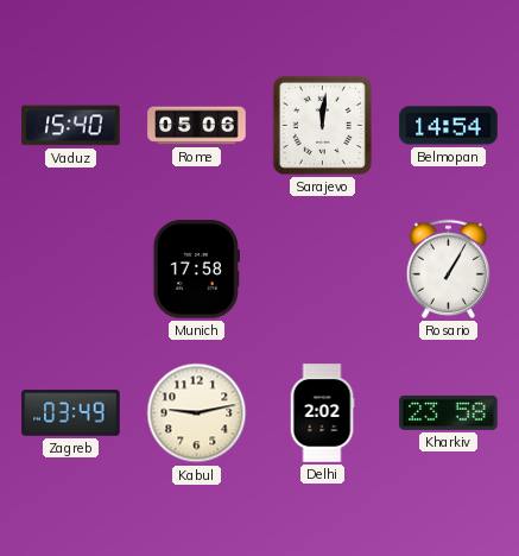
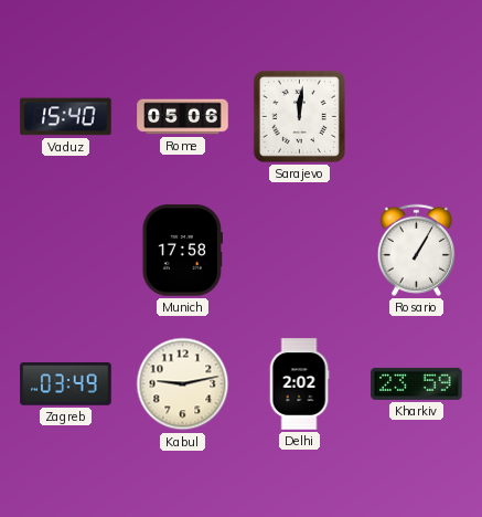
Belmopan: 14:54 -> none
Kharkiv: 23:58 -> 23:59
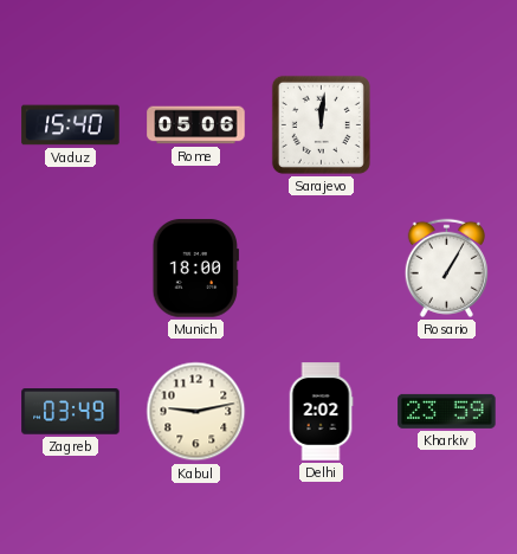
Munich: 17:58 -> 18:00
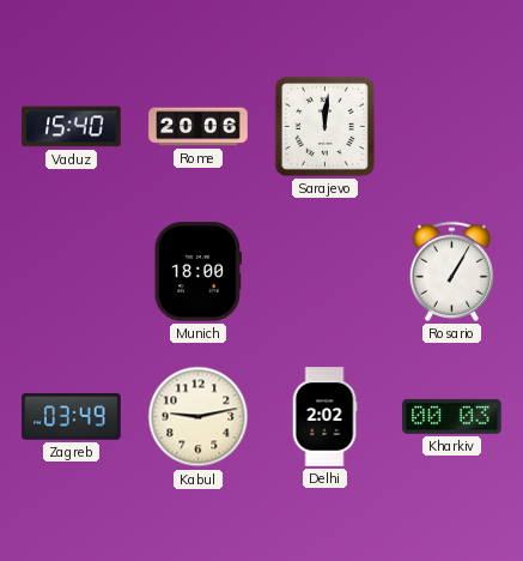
Rome: 05:06 -> 20:06
Kharkiv: 23:59 -> 00:03
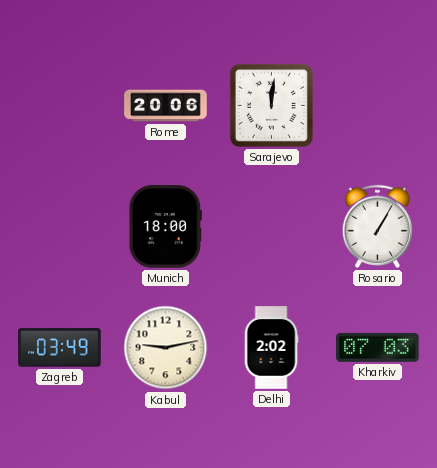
Vaduz: 15:40 -> none
Kharkiv: 00:03 -> 07:03
